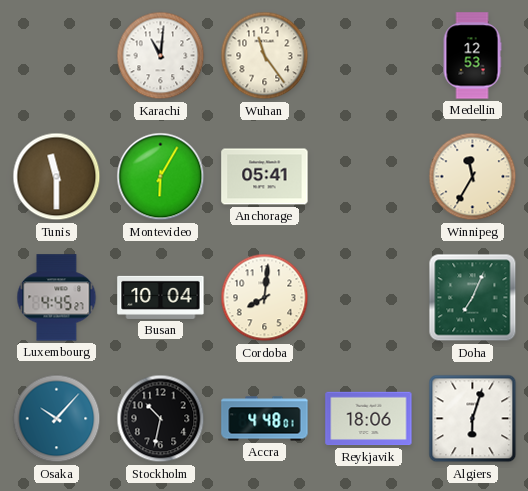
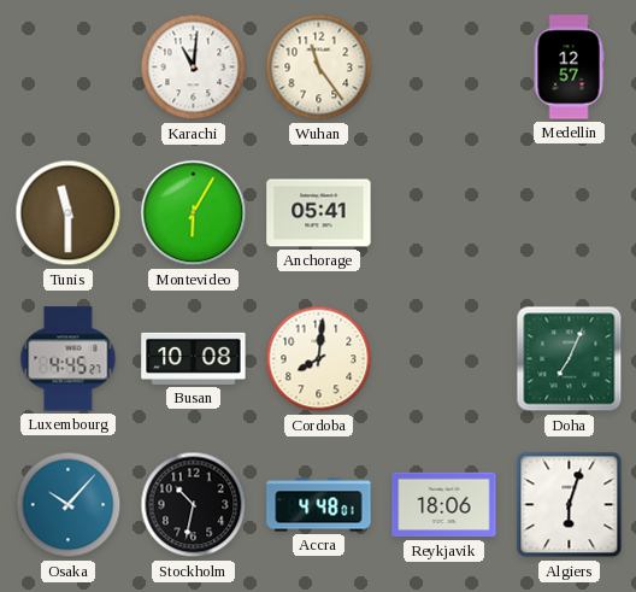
Medellin: 12:53 -> 12:57
Winnipeg: 11:35 -> none
Busan: 10:04 -> 10:08
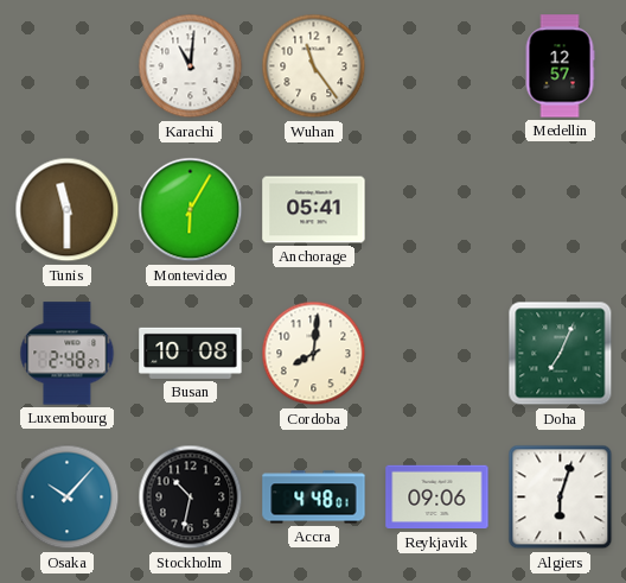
Luxembourg: 4:45 -> 2:48
Reykjavik: 18:06 -> 09:06
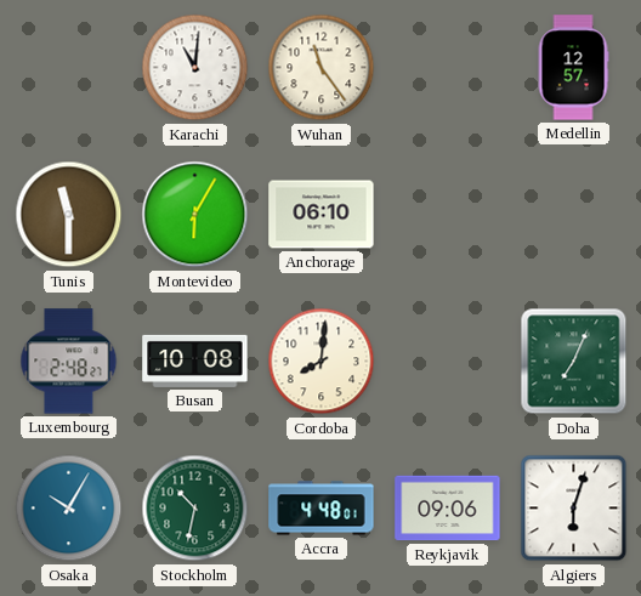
Anchorage: 05:41 -> 06:10
Osaka: 10:07 -> 10:05
Stockholm dial: black -> green
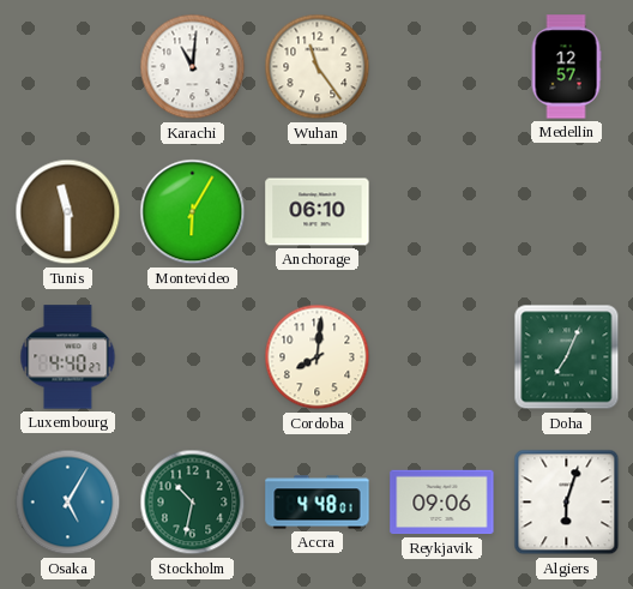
Luxembourg: 2:48 -> 4:40
Busan: 10:08 -> none
Osaka: 10:05 -> 5:05
